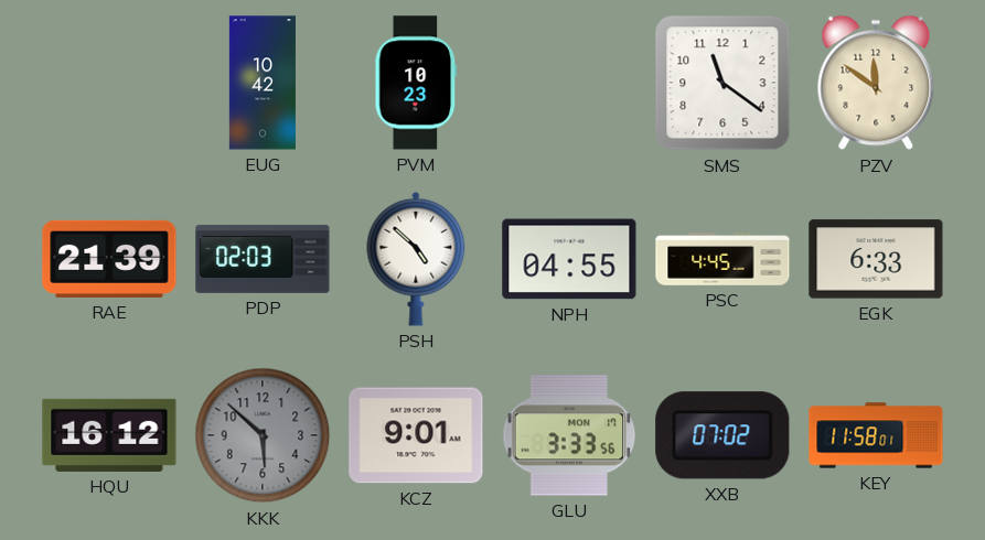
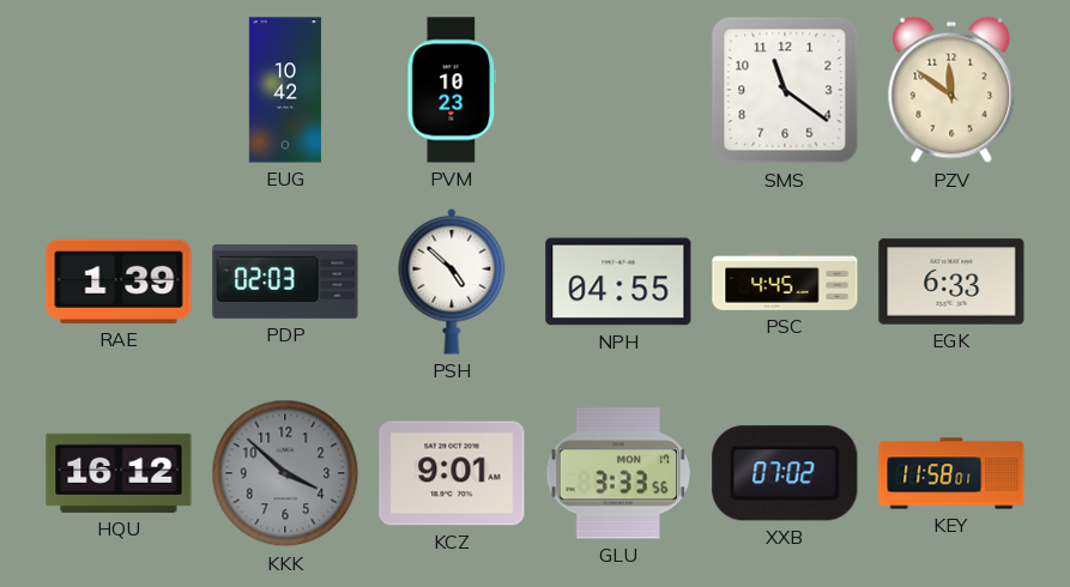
RAE: 21:39 -> 1:39
KKK: 5:52 -> 3:52
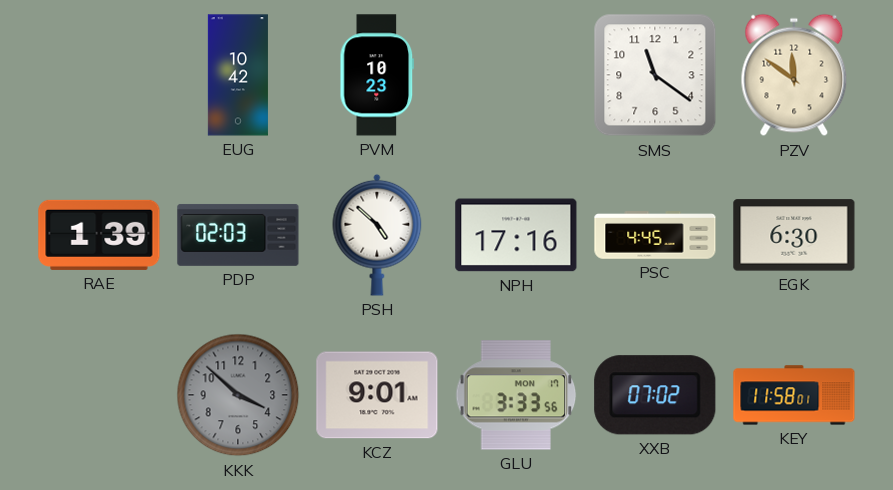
NPH: 04:55 -> 17:16
EGK: 6:33 -> 6:30
HQU: 16:12 -> none
